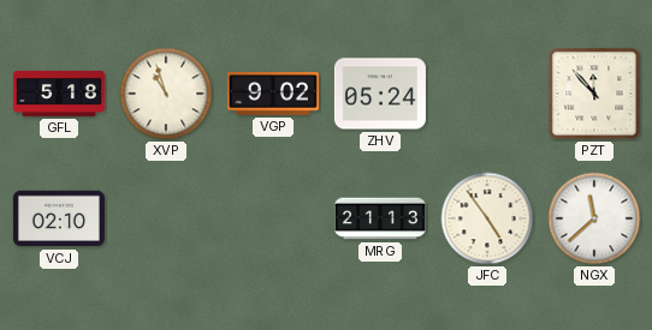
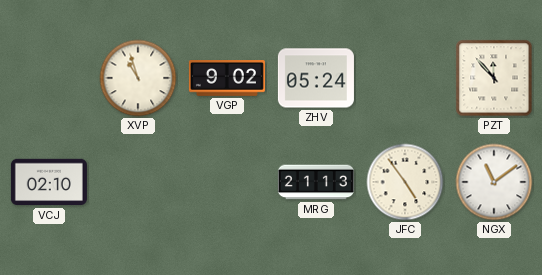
GFL: 5:18 -> none
NGX: 11:38 -> 11:09
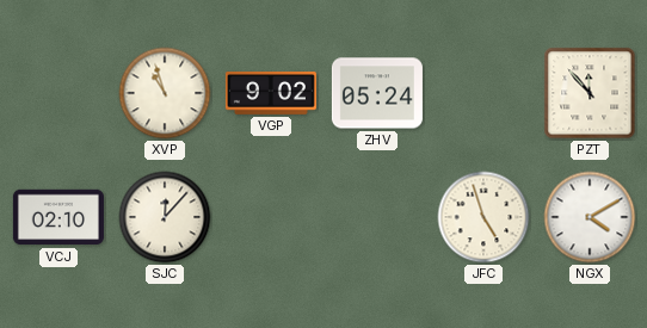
SJC: none -> 12:07
MRG: 21:13 -> none
JFC: 4:54 -> 4:57
NGX: 11:09 -> 4:10
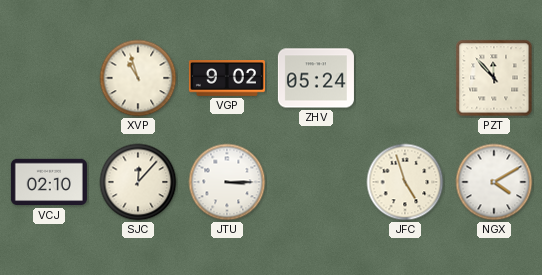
JTU: none -> 3:15
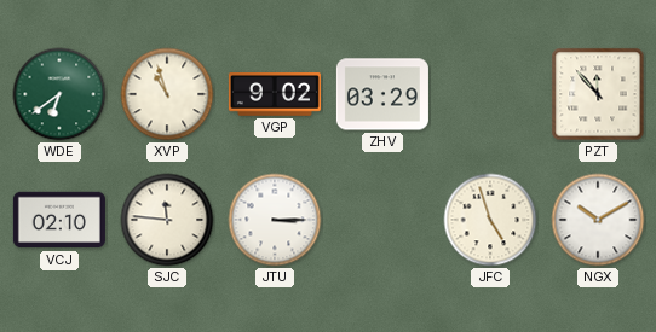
WDE: none -> 6:39
ZHV: 05:24 -> 03:29
SJC: 12:07 -> 11:46
NGX: 4:10 -> 10:10
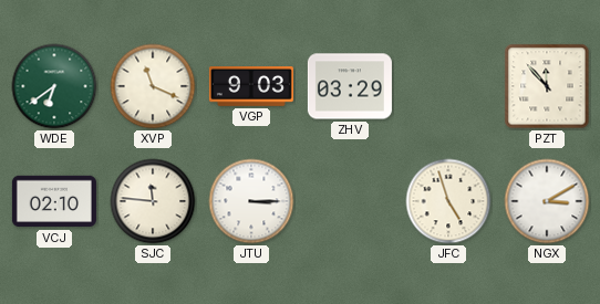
XVP: 10:57 -> 11:19
VGP: 9:02 -> 9:03
NGX: 10:10 -> 3:10
